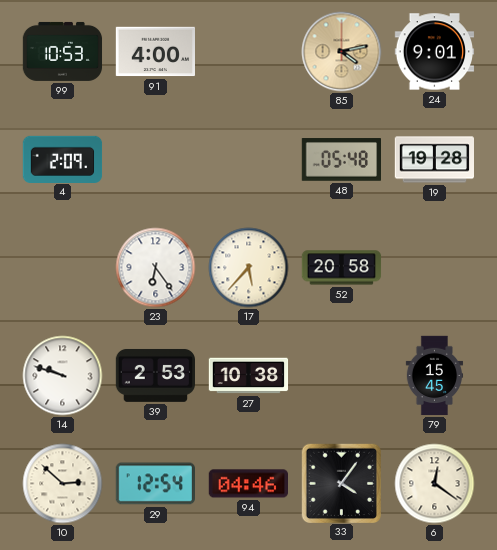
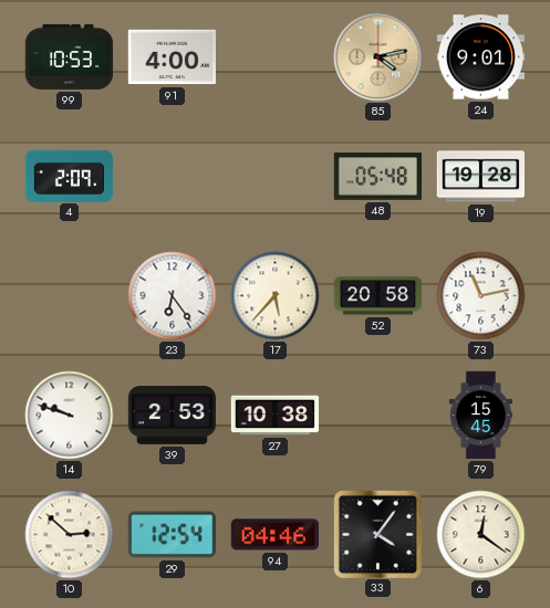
73: none -> 11:13
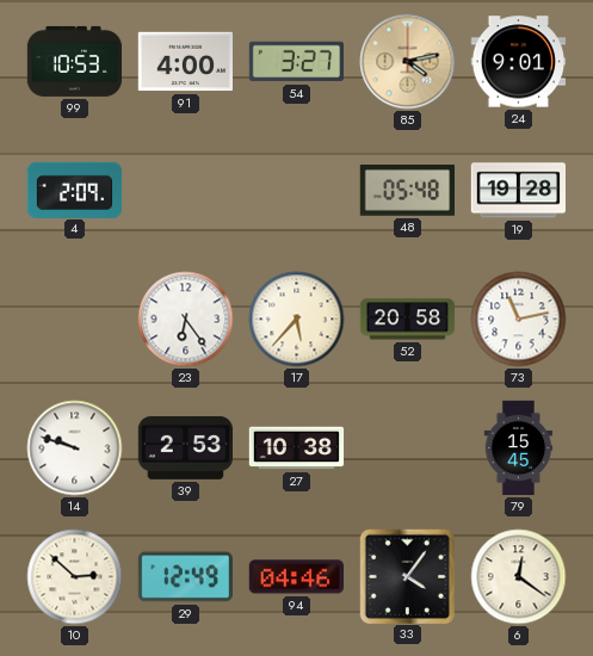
54: none -> 3:27
29: 12:54 -> 12:49
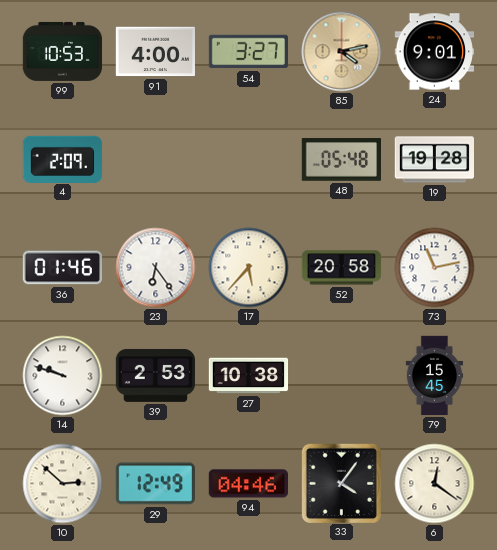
36: none -> 01:46
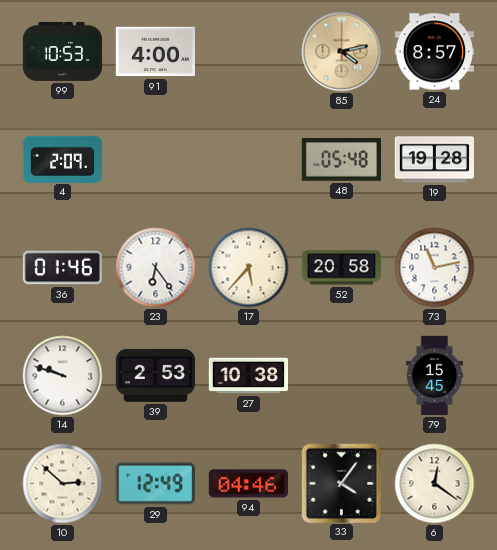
54: 3:27 -> none
24: 9:01 -> 8:57
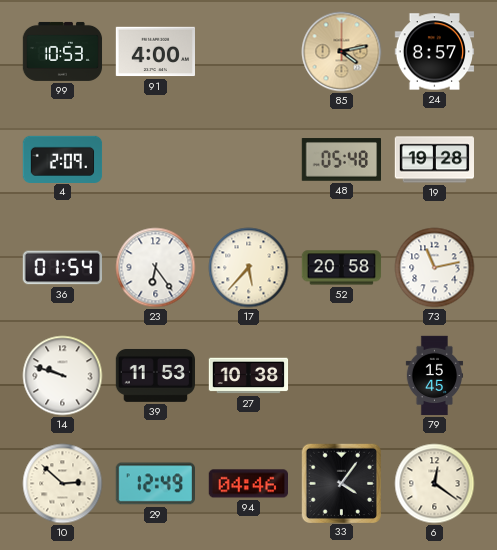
36: 01:46 -> 01:54
39: 2:53 -> 11:53
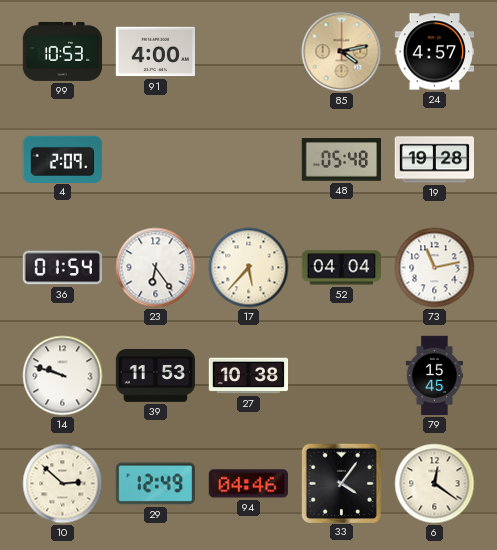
24: 8:57 -> 4:57
52: 20:58 -> 04:04
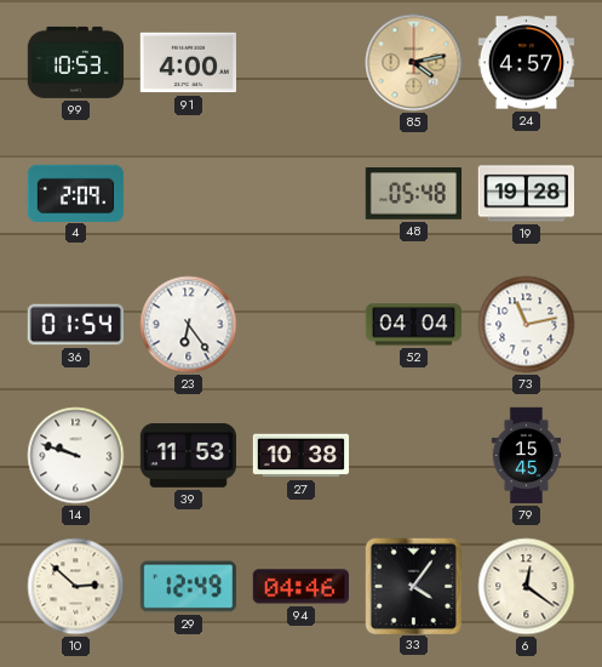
17: 5:37 -> none
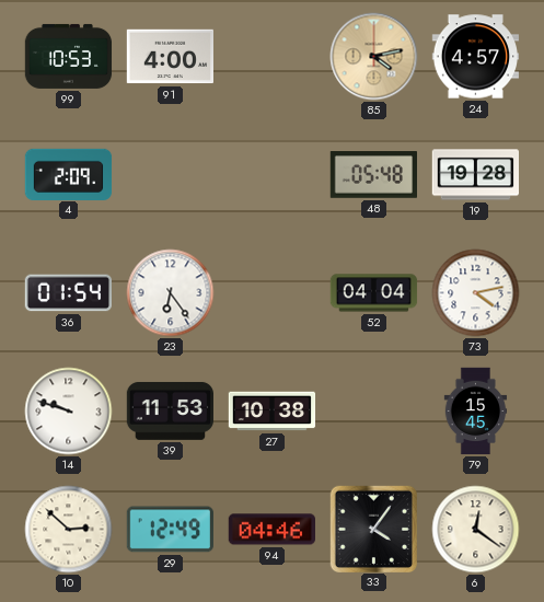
73: 11:13 -> 4:13
